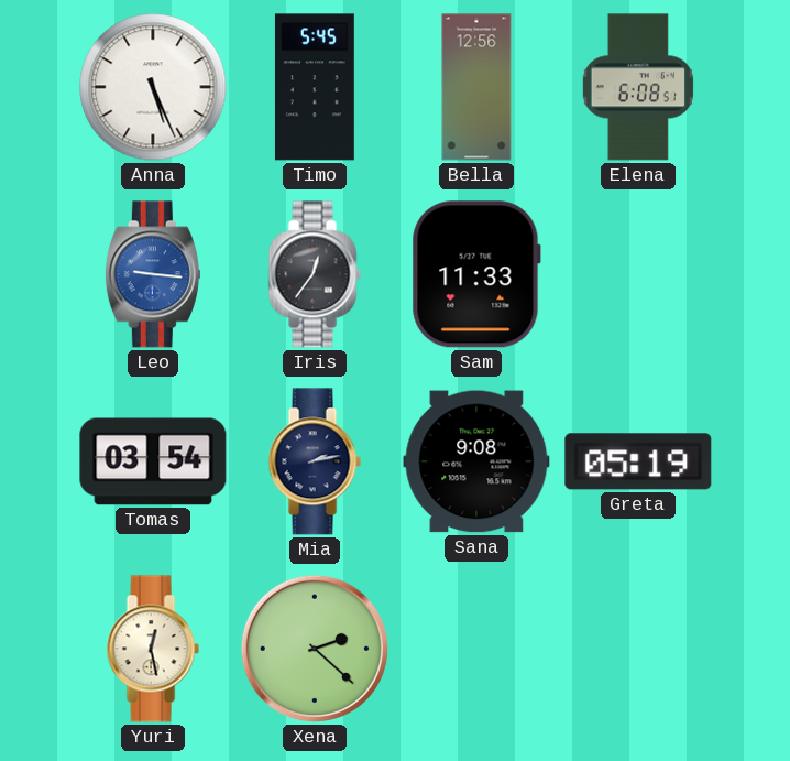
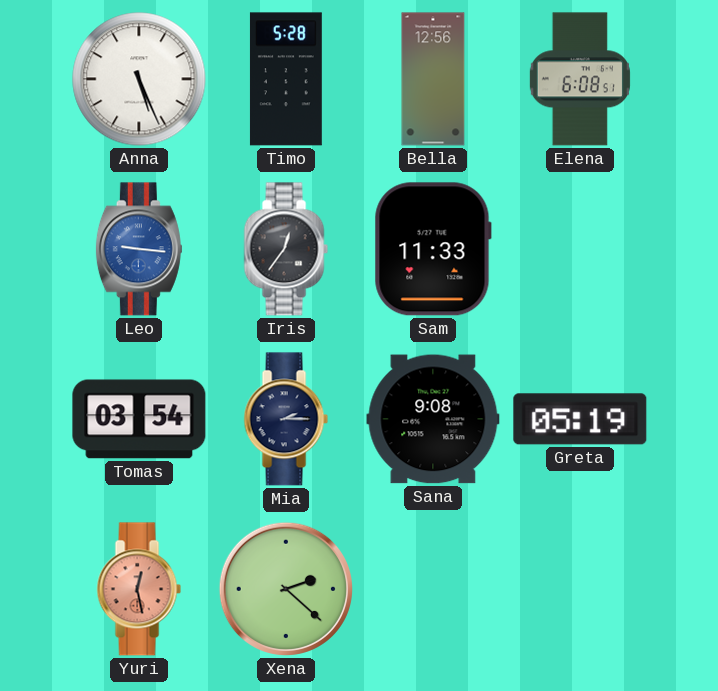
Timo: 5:45 -> 5:28
Mia: 2:13 -> 2:15
Yuri dial: cream -> salmon
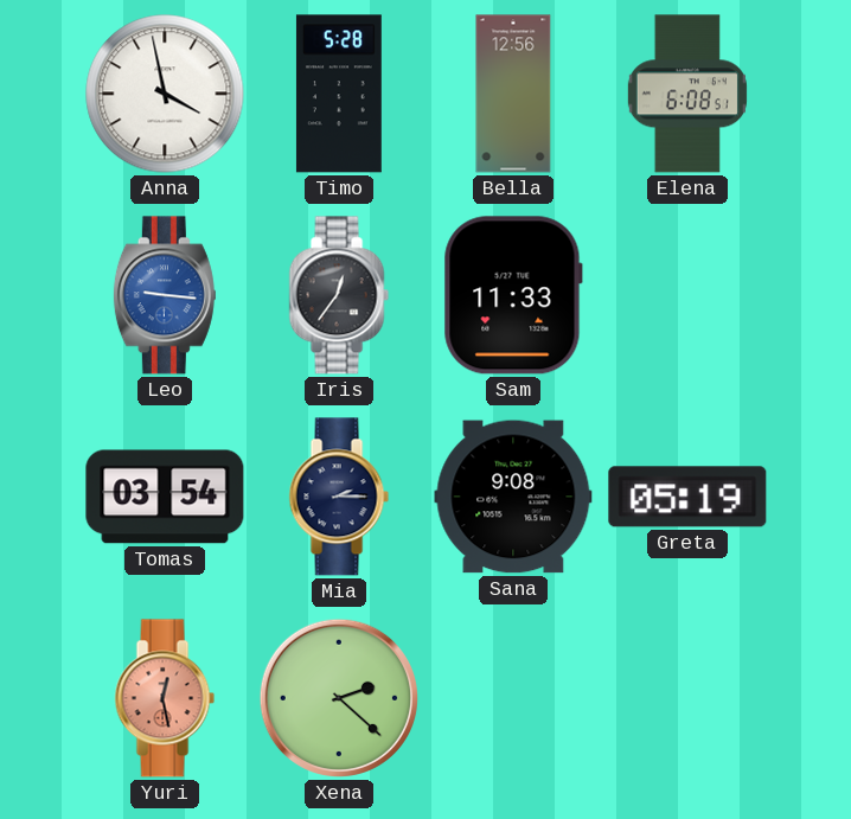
Anna: 5:26 -> 3:58
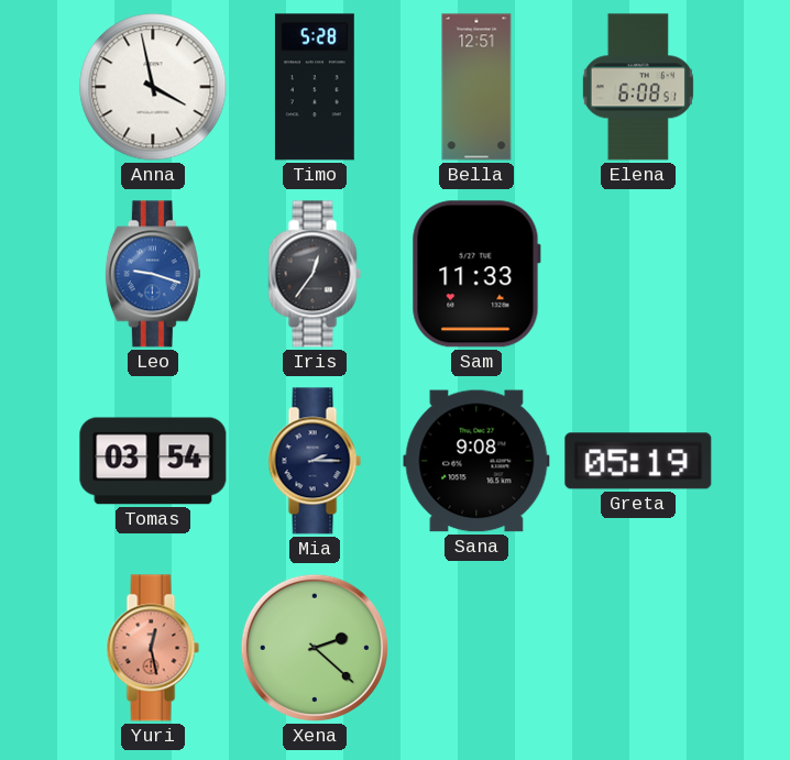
Bella: 12:56 -> 12:51
Leo: 9:16 -> 9:18
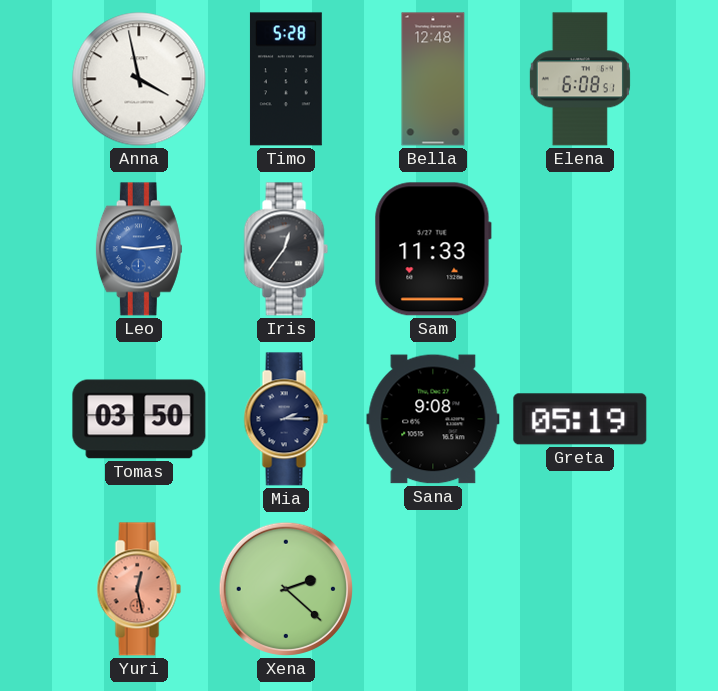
Bella: 12:51 -> 12:48
Leo: 9:18 -> 9:14
Tomas: 03:54 -> 03:50
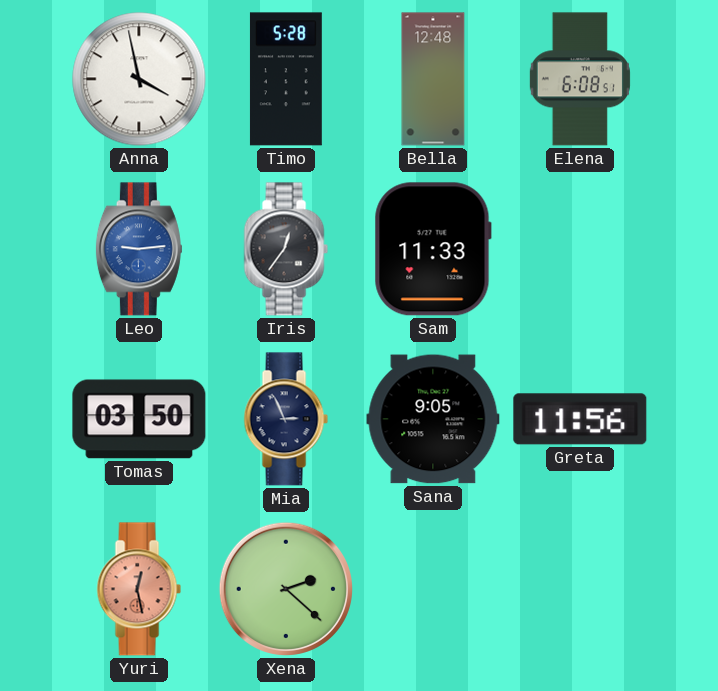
Mia: 2:15 -> 2:56
Sana: 9:08 -> 9:05
Greta: 05:19 -> 11:56
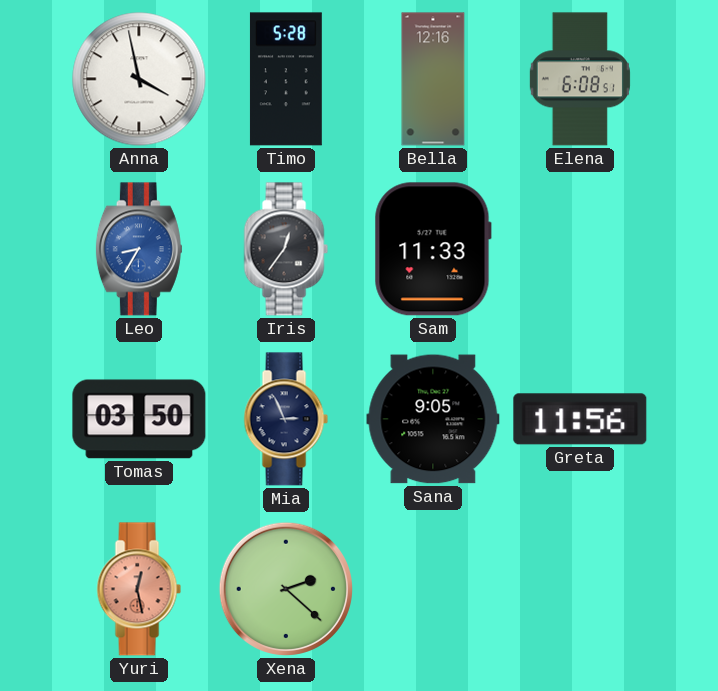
Bella: 12:48 -> 12:16
Leo: 9:14 -> 8:35
